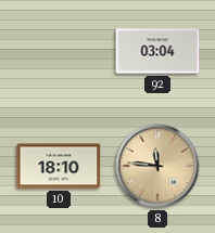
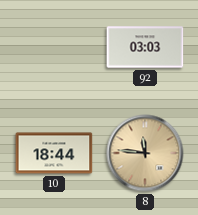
92: 03:04 -> 03:03
10: 18:10 -> 18:44
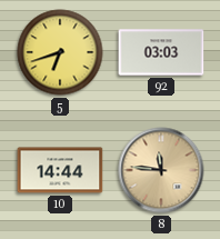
5: none -> 6:42
10: 18:44 -> 14:44
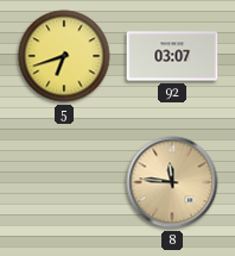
92: 03:03 -> 03:07
10: 14:44 -> none
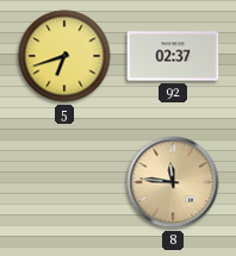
92: 03:07 -> 02:37
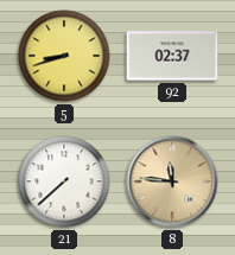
5: 6:42 -> 8:42
21: none -> 7:38
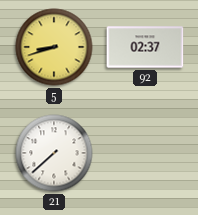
8: 11:46 -> none
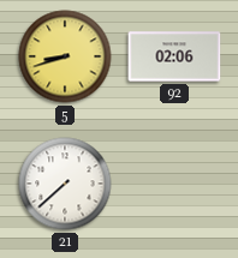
92: 02:37 -> 02:06
